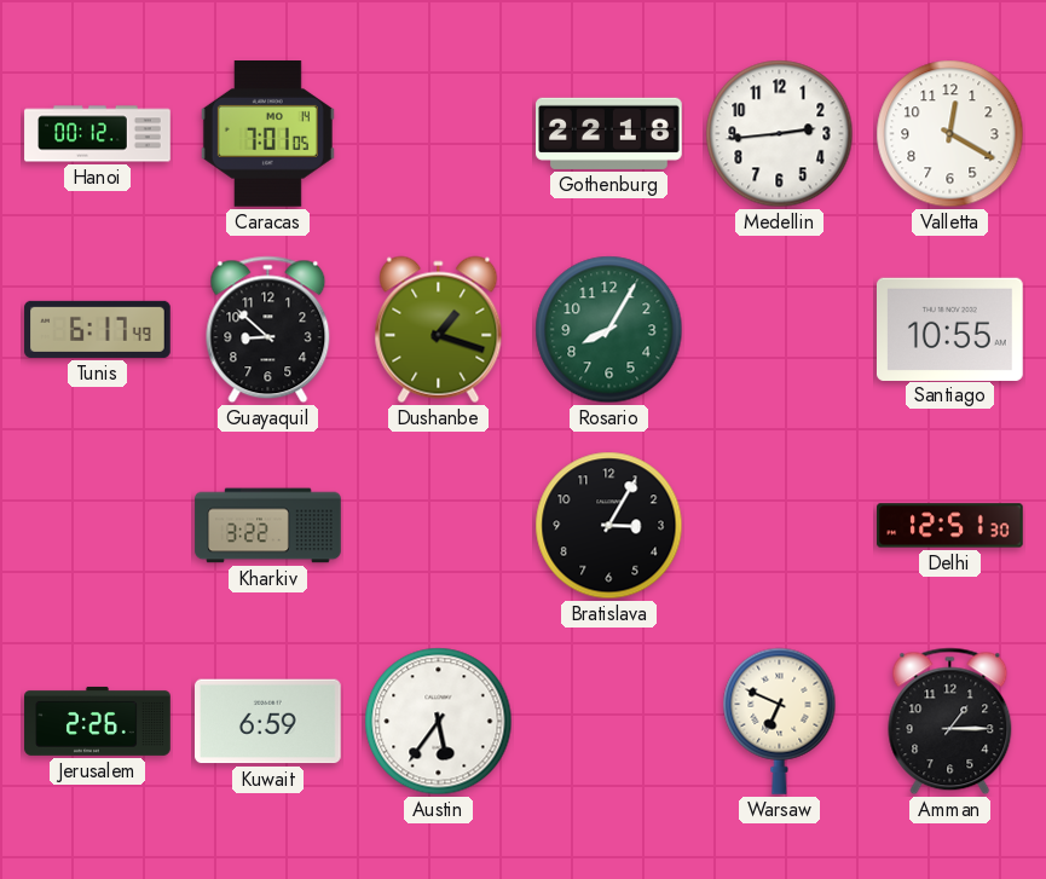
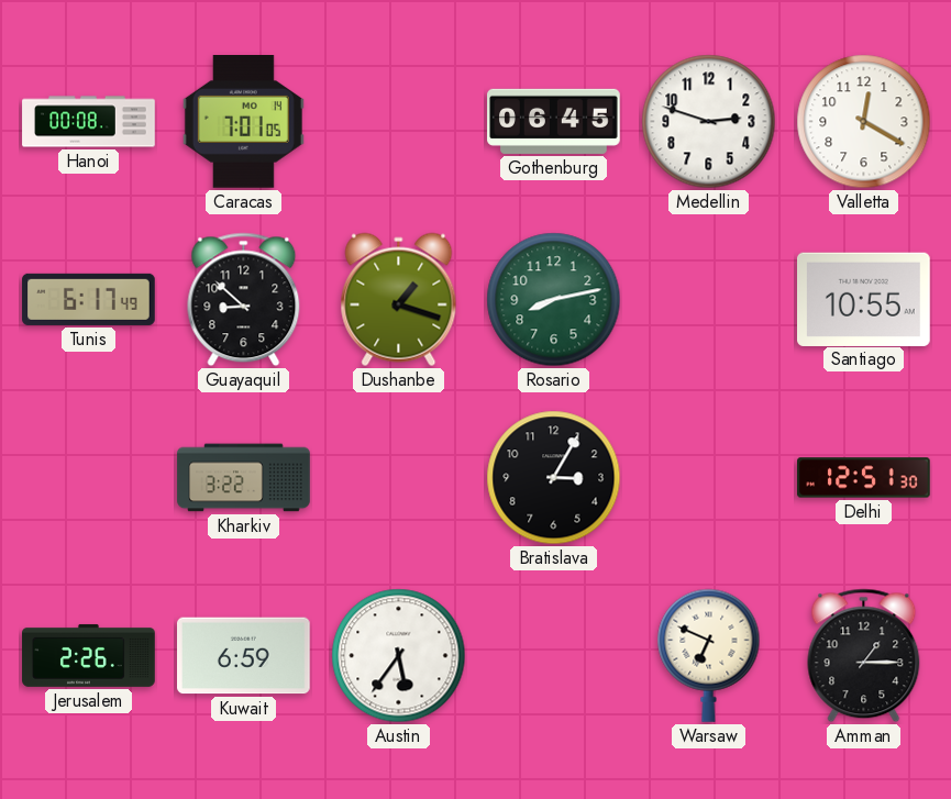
Hanoi: 00:12 -> 00:08
Gothenburg: 22:18 -> 06:45
Medellin: 2:44 -> 2:48
Rosario: 8:05 -> 8:13
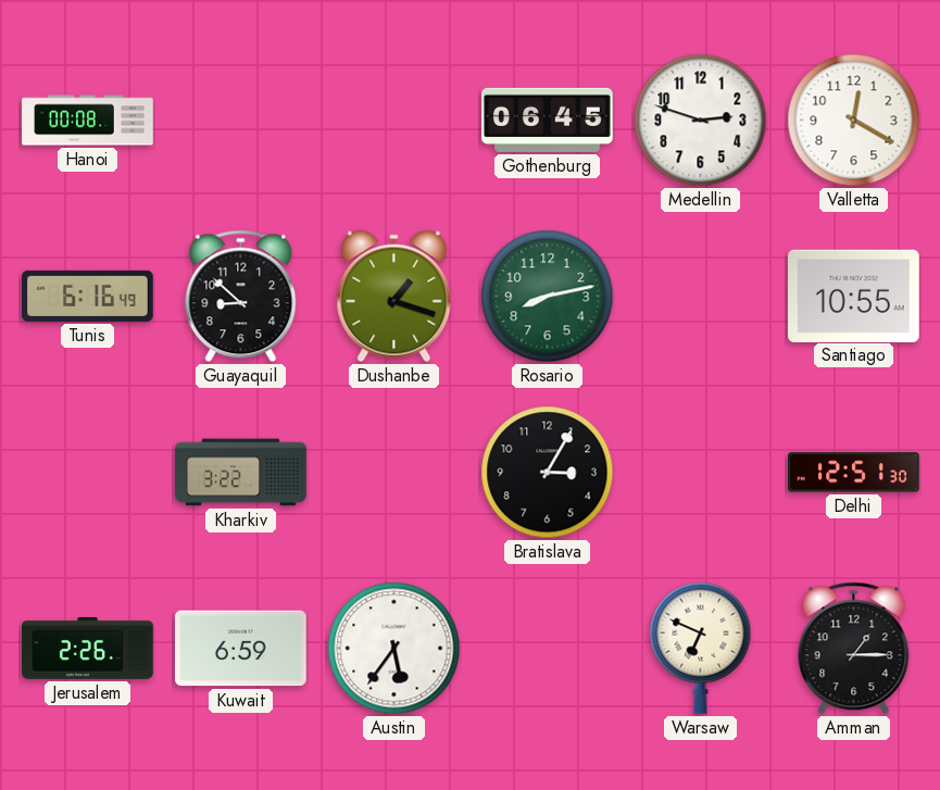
Caracas: 7:01 -> none
Tunis: 6:17 -> 6:16
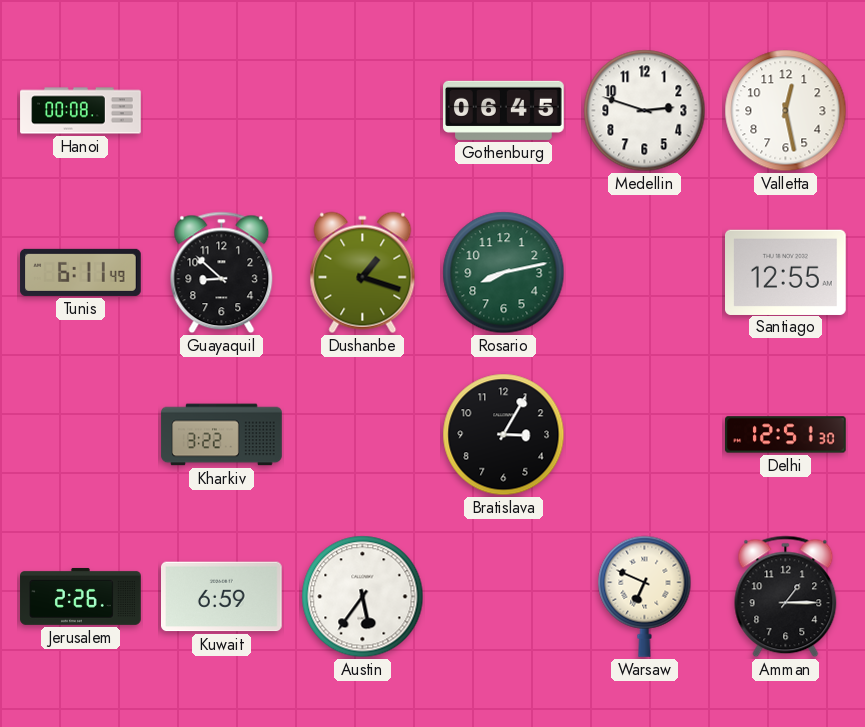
Valletta: 12:20 -> 12:28
Tunis: 6:16 -> 6:11
Santiago: 10:55 -> 12:55
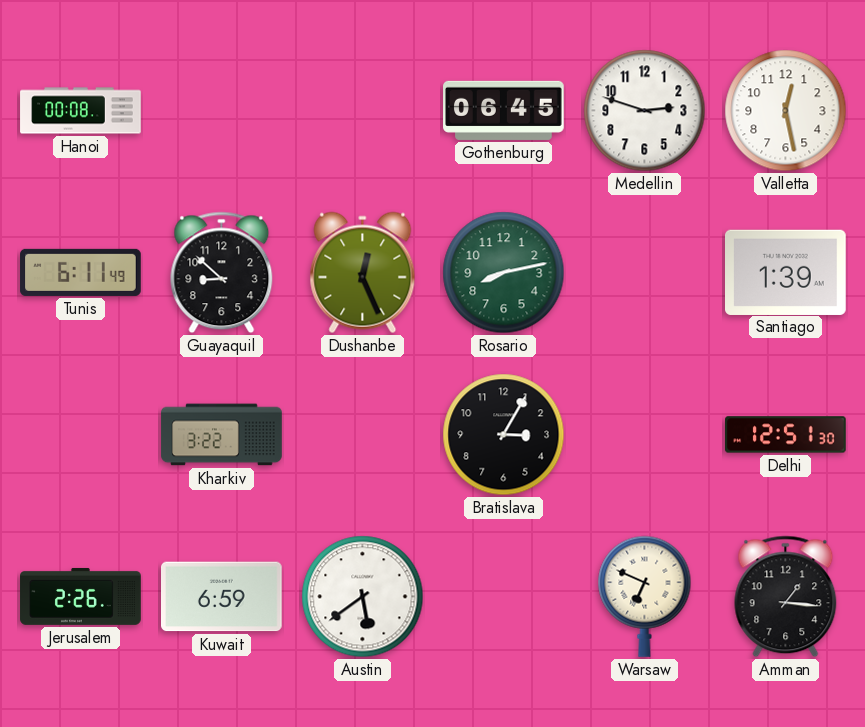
Dushanbe: 1:18 -> 12:26
Santiago: 12:55 -> 1:39
Austin: 5:36 -> 5:39
Amman: 1:15 -> 1:16
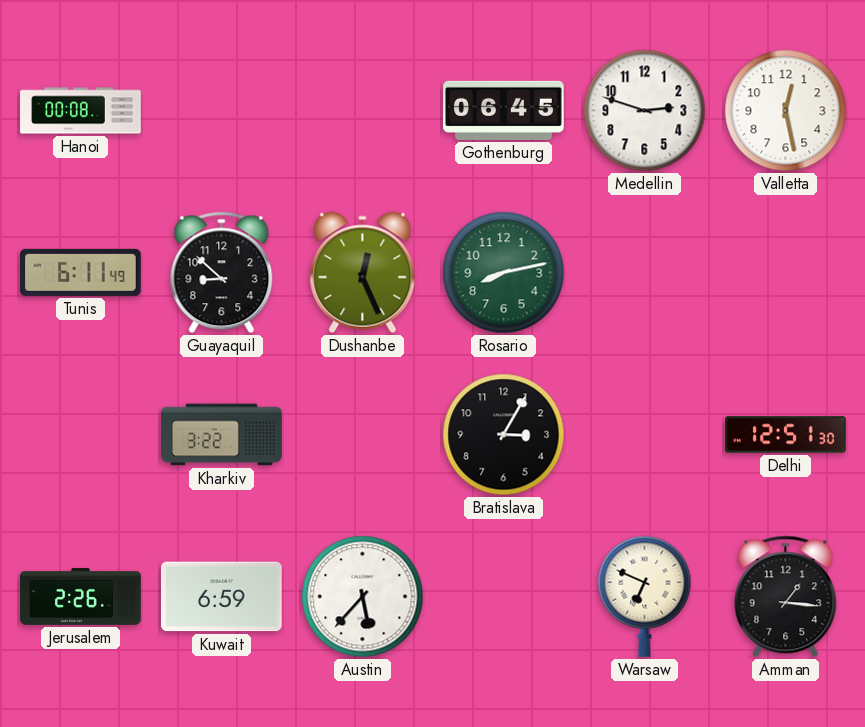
Santiago: 1:39 -> none
Austin: 5:39 -> 5:37
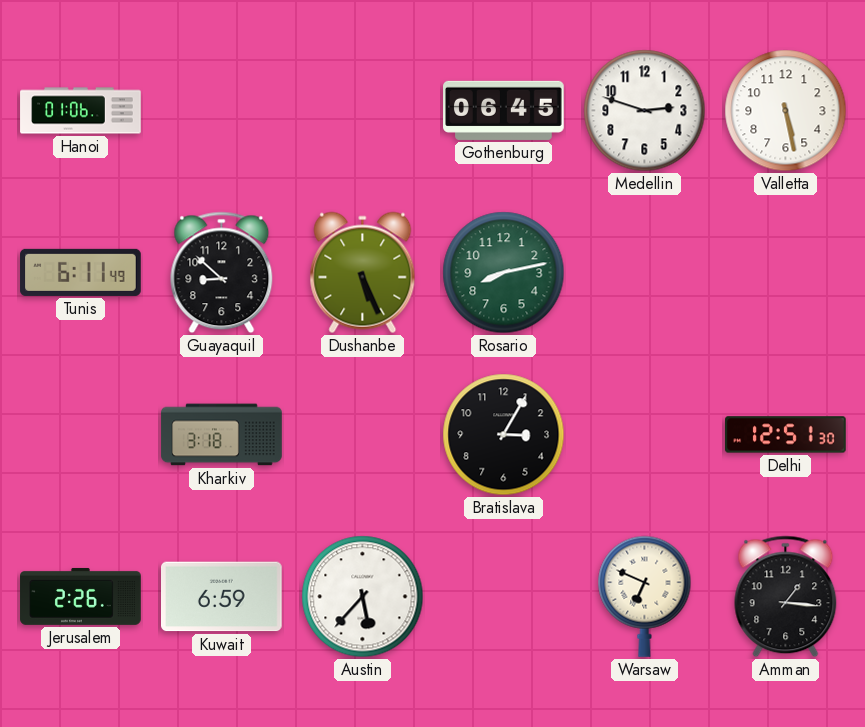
Hanoi: 00:08 -> 01:06
Valletta: 12:28 -> 5:28
Dushanbe: 12:26 -> 5:26
Kharkiv: 3:22 -> 3:18
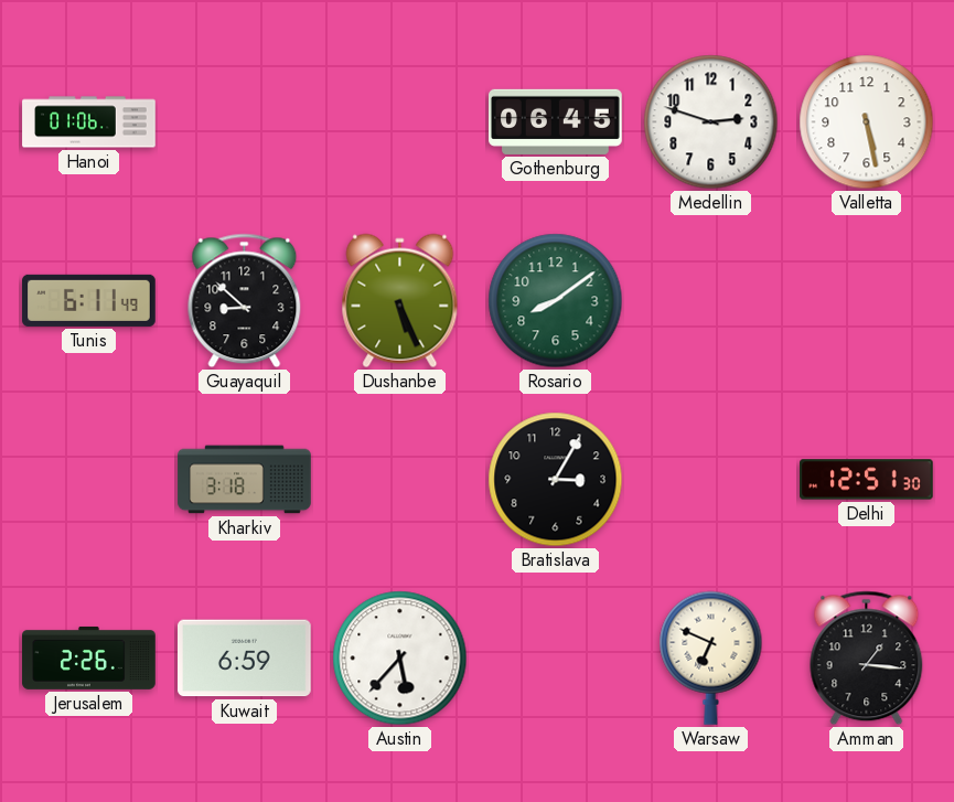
Rosario: 8:13 -> 8:09
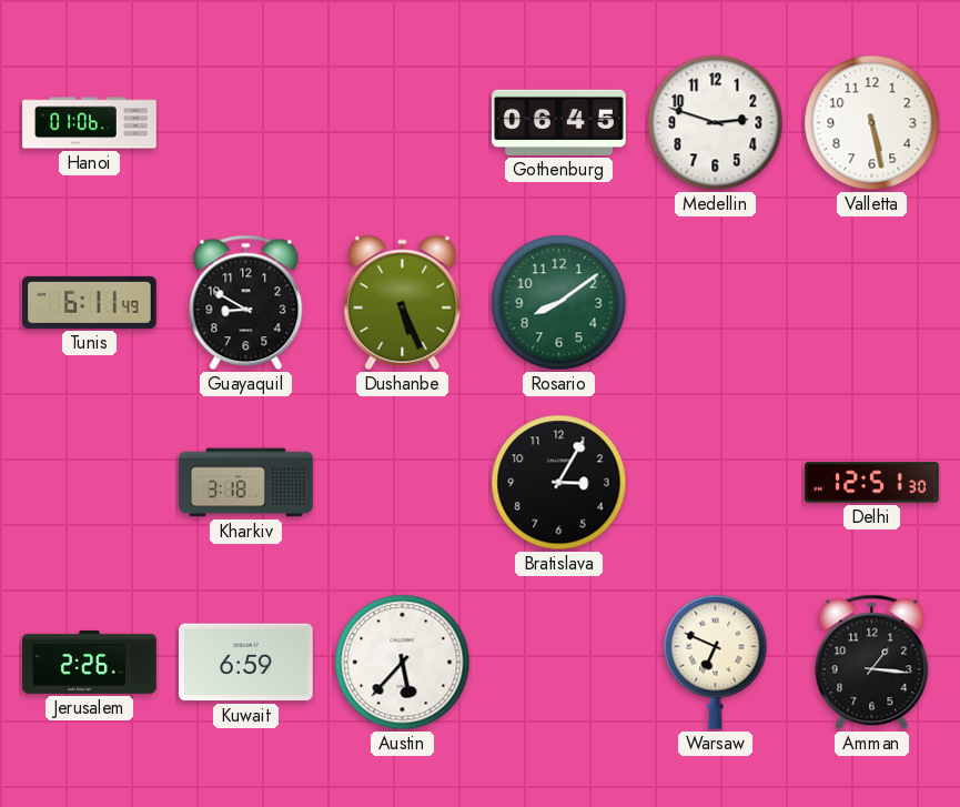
Guayaquil: 8:52 -> 8:50
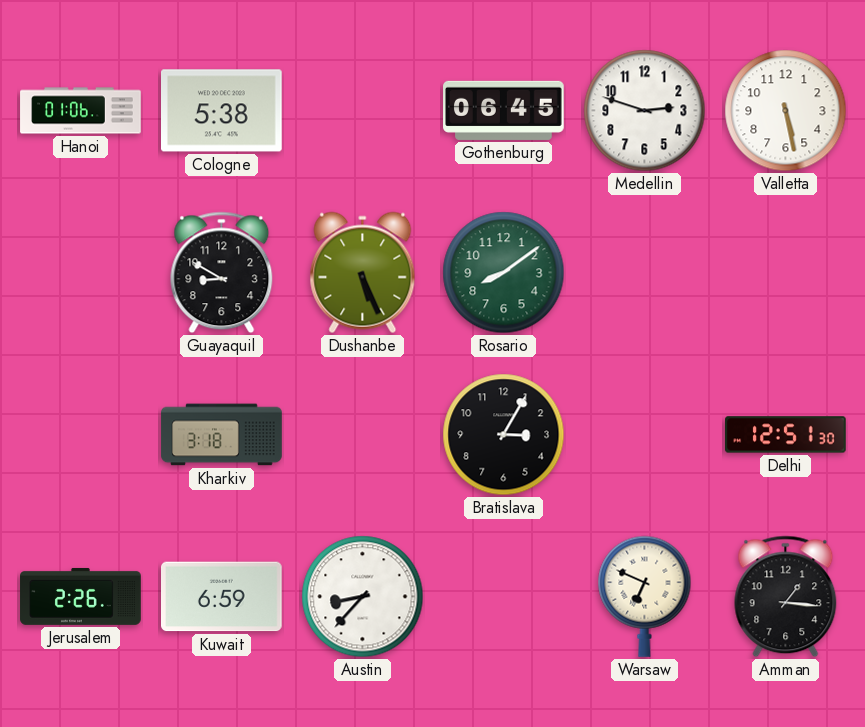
Cologne: none -> 5:38
Tunis: 6:11 -> none
Austin: 5:37 -> 8:37
